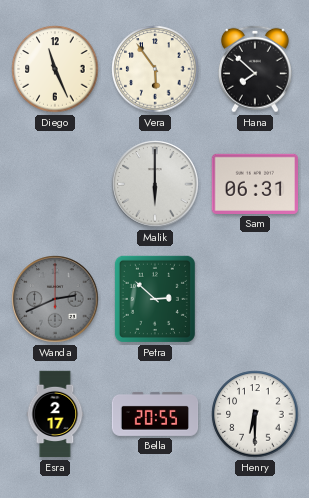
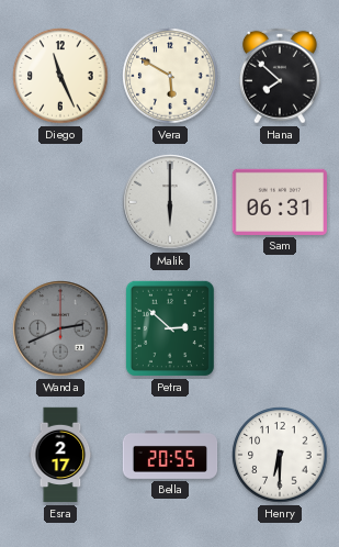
Vera: 5:54 -> 5:50
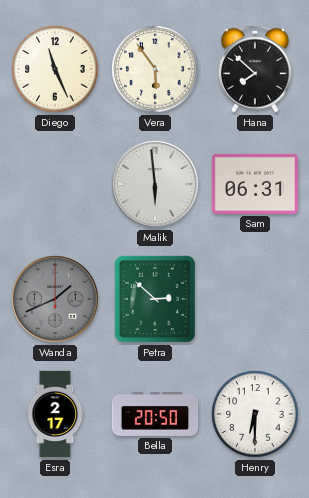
Vera: 5:50 -> 5:54
Malik: 6:00 -> 5:59
Wanda: 2:41 -> 1:41
Bella: 20:55 -> 20:50
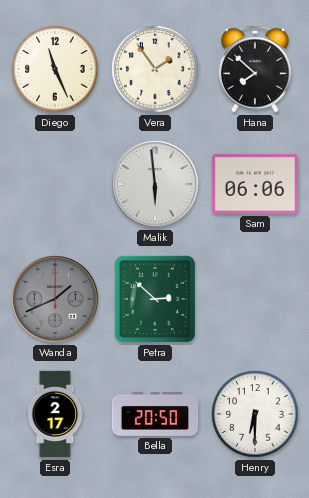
Vera: 5:54 -> 1:54
Sam: 06:31 -> 06:06
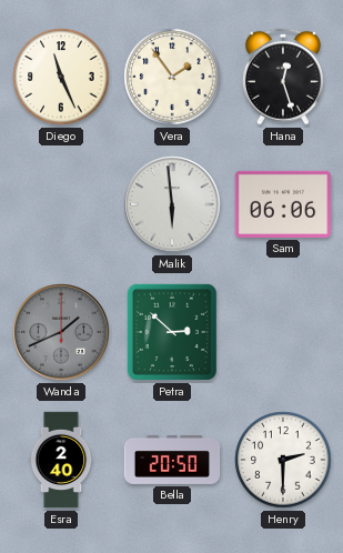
Hana: 7:52 -> 12:27
Esra: 2:17 -> 2:40
Henry: 6:30 -> 2:30
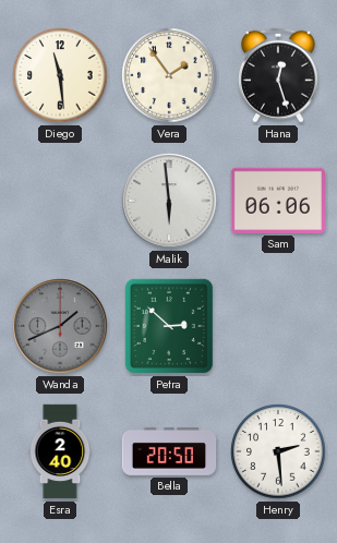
Diego: 11:26 -> 11:29
Henry: 2:30 -> 2:29
